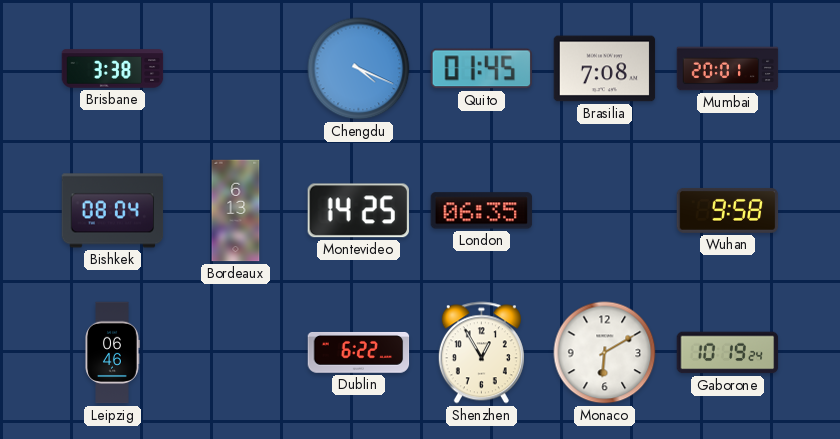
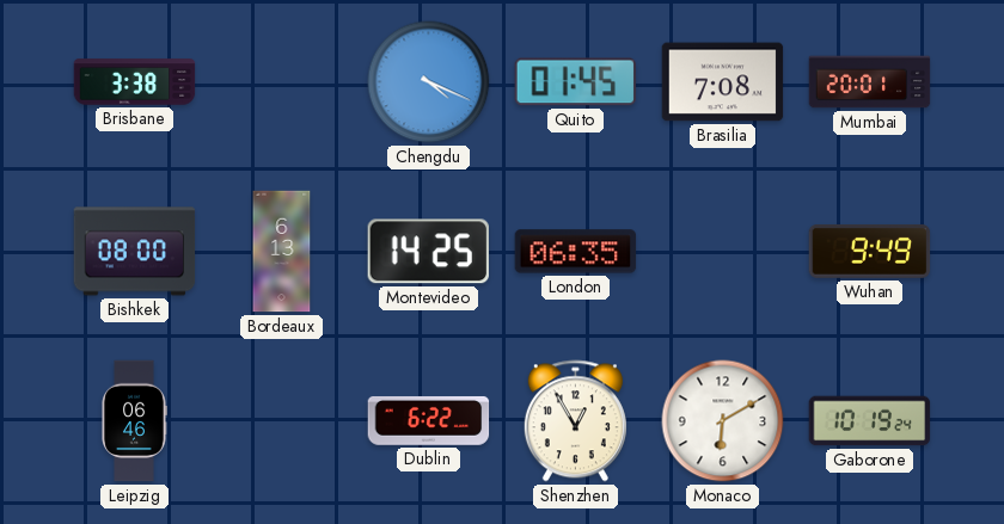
Bishkek: 08:04 -> 08:00
Wuhan: 9:58 -> 9:49
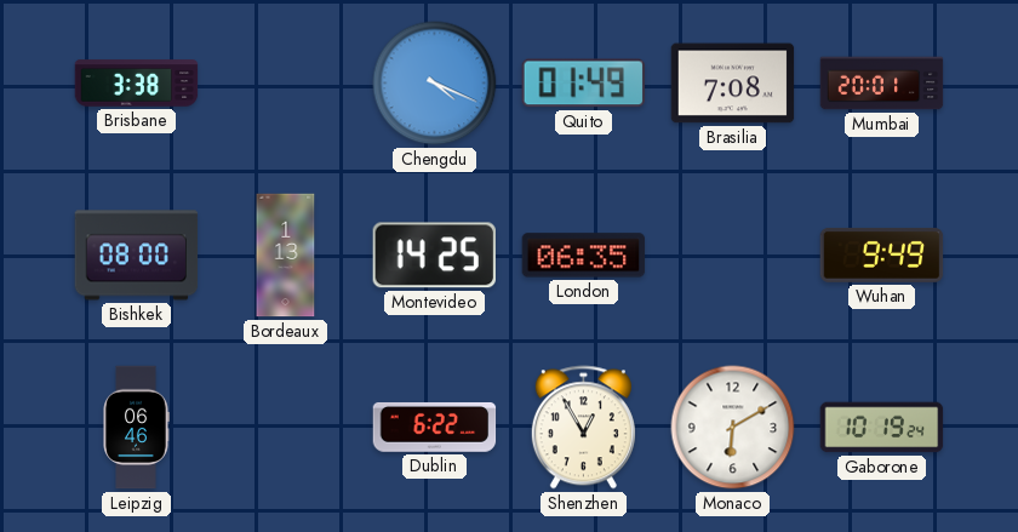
Quito: 01:45 -> 01:49
Bordeaux: 6:13 -> 1:13
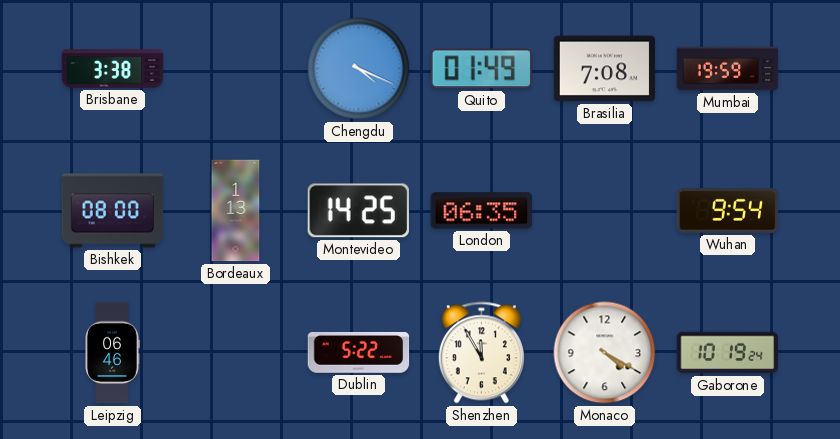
Mumbai: 20:01 -> 19:59
Wuhan: 9:49 -> 9:54
Dublin: 6:22 -> 5:22
Shenzhen: 12:55 -> 11:55
Monaco: 6:10 -> 4:20
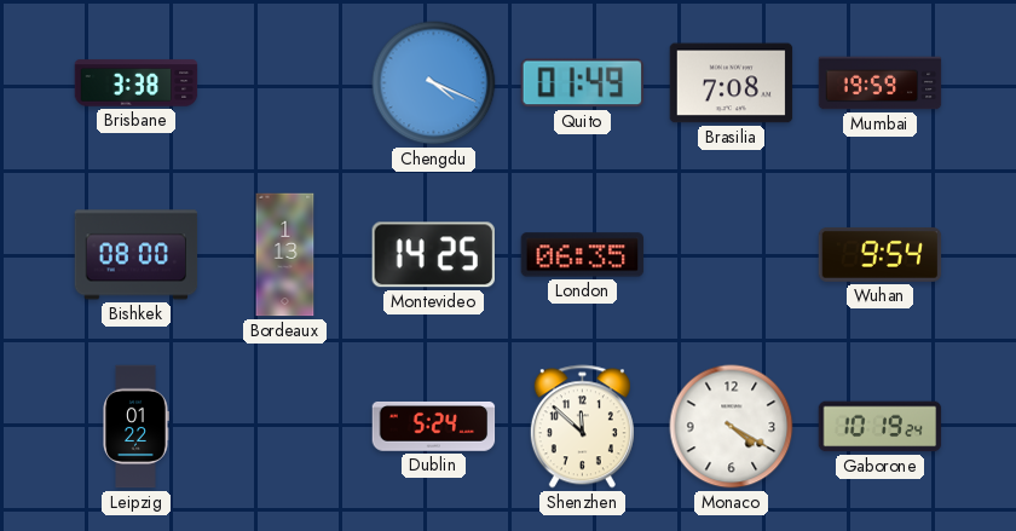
Leipzig: 06:46 -> 01:22
Dublin: 5:22 -> 5:24
Shenzhen: 11:55 -> 11:52
